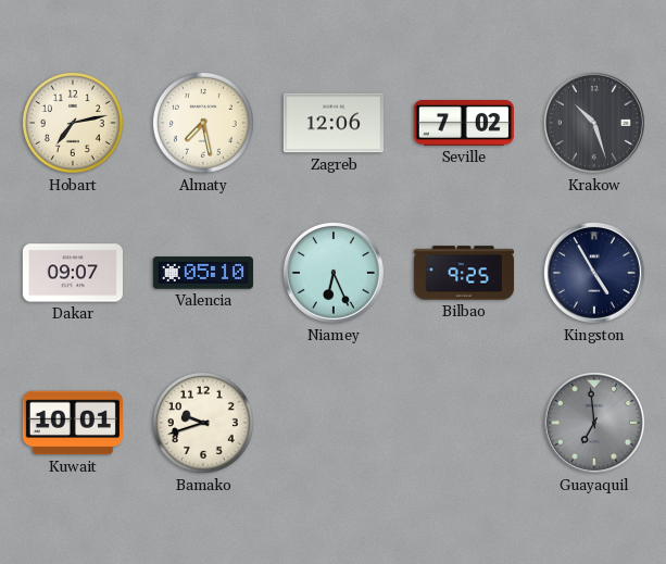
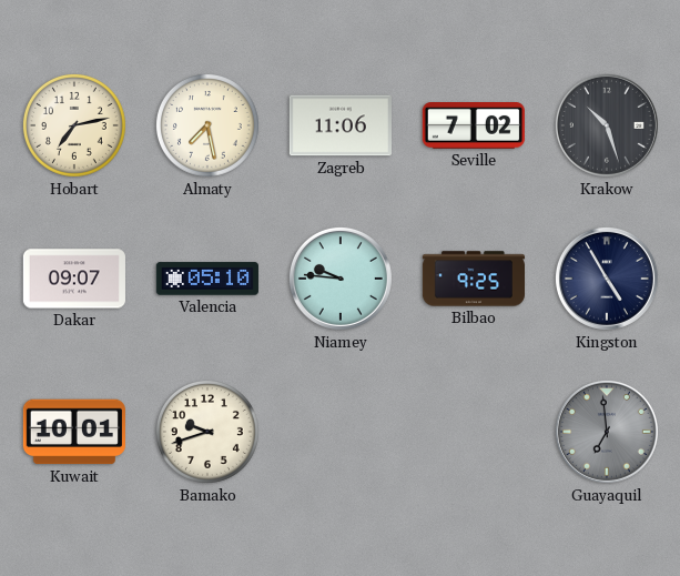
Zagreb: 12:06 -> 11:06
Niamey: 6:26 -> 9:46
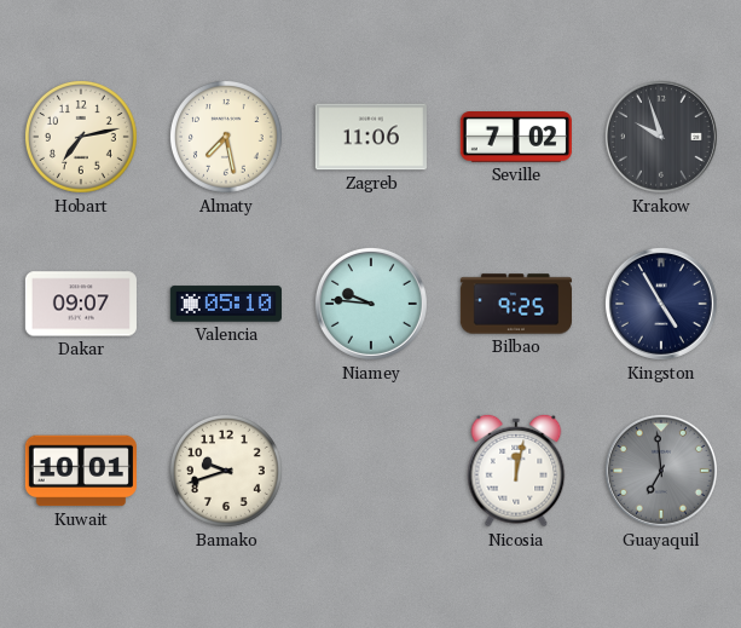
Krakow: 10:27 -> 9:57
Nicosia: none -> 12:02
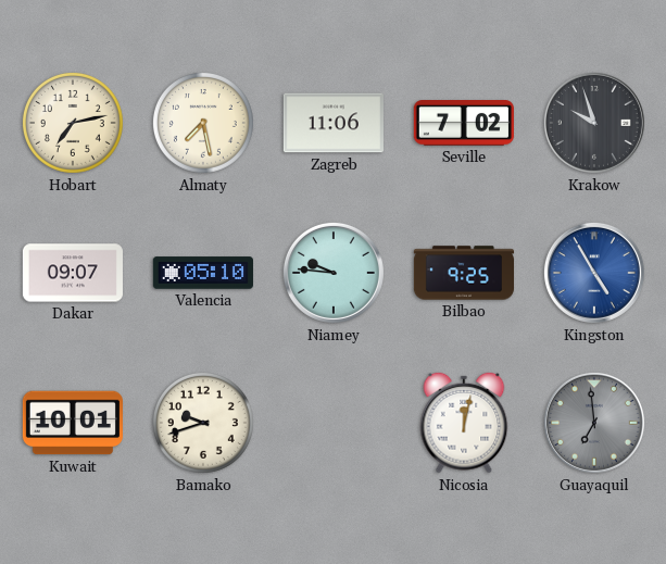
Kingston dial: navy -> blue
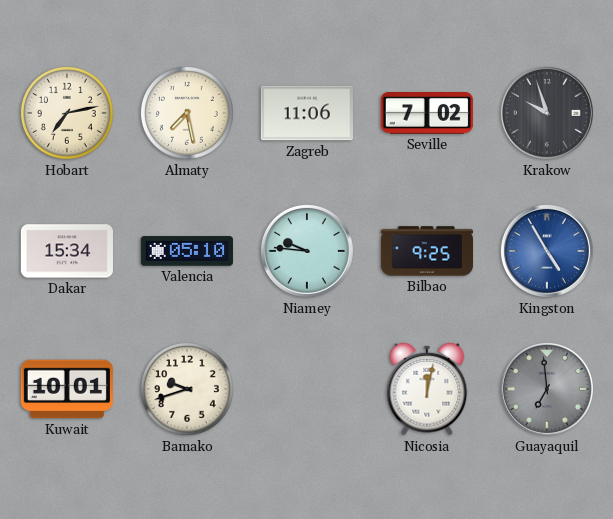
Dakar: 09:07 -> 15:34
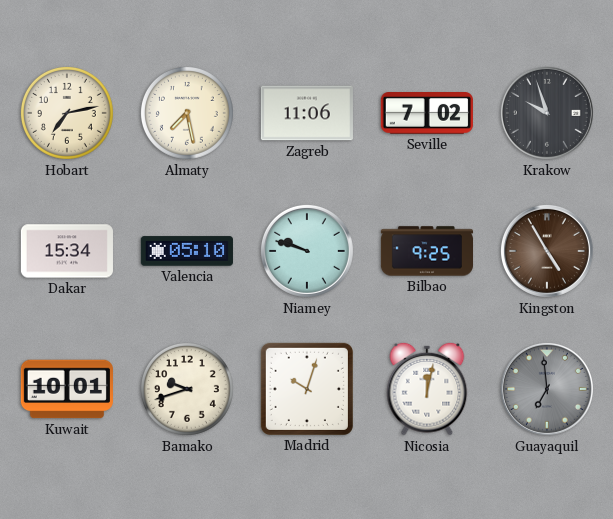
Niamey: 9:46 -> 9:48
Kingston dial: blue -> brown
Madrid: none -> 10:03
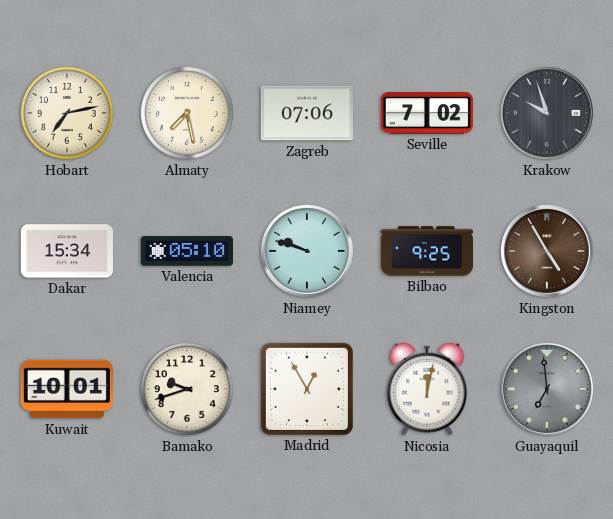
Zagreb: 11:06 -> 07:06
Madrid: 10:03 -> 12:55
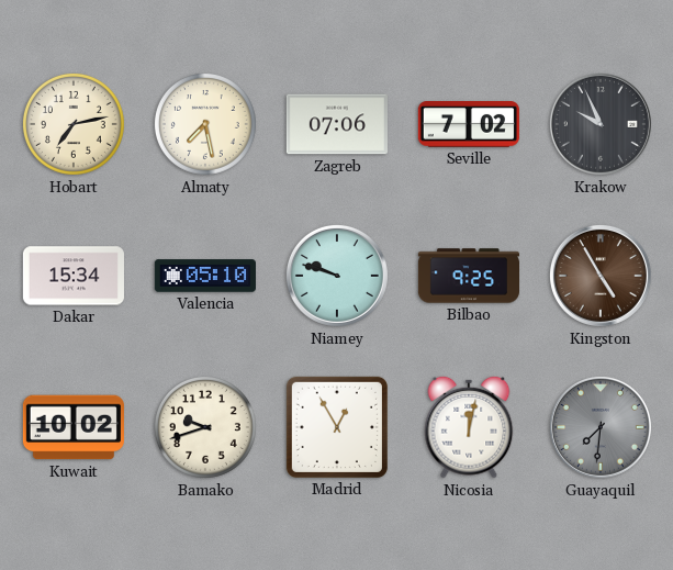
Krakow: 9:57 -> 9:56
Kuwait: 10:01 -> 10:02
Guayaquil: 6:59 -> 7:31
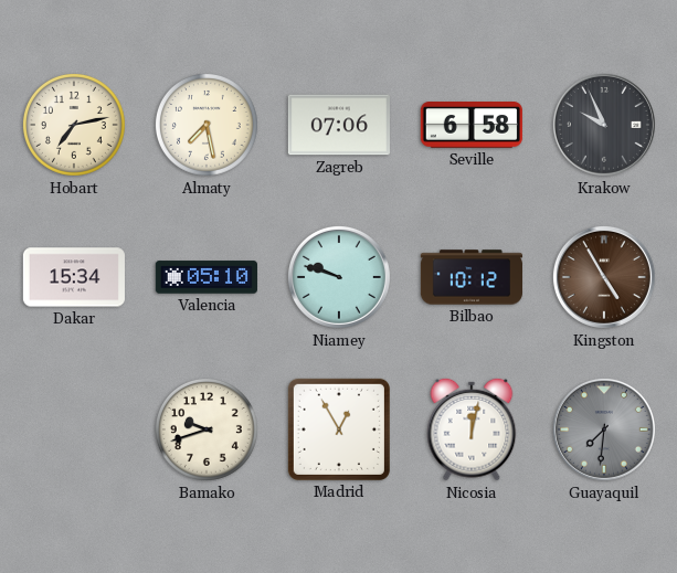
Seville: 7:02 -> 6:58
Bilbao: 9:25 -> 10:12
Kuwait: 10:02 -> none
